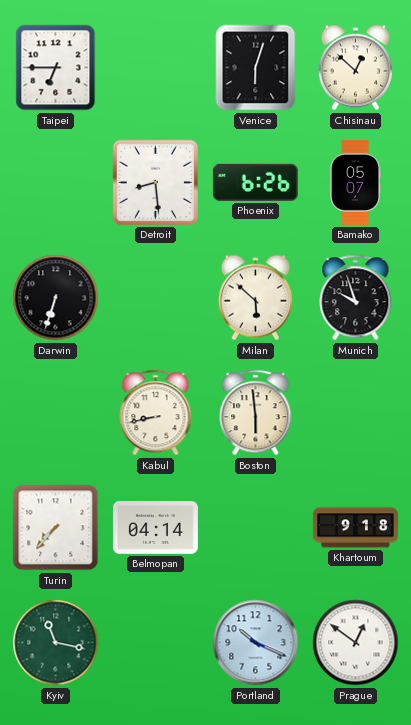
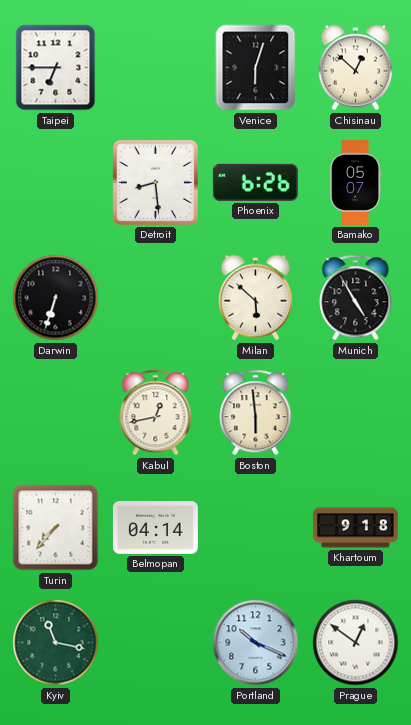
Munich: 9:57 -> 4:55
Kabul: 8:43 -> 12:43
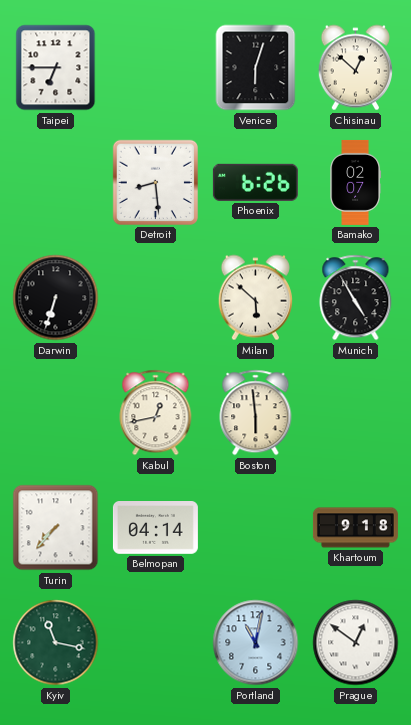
Bamako: 05:07 -> 02:07
Portland: 10:19 -> 11:02
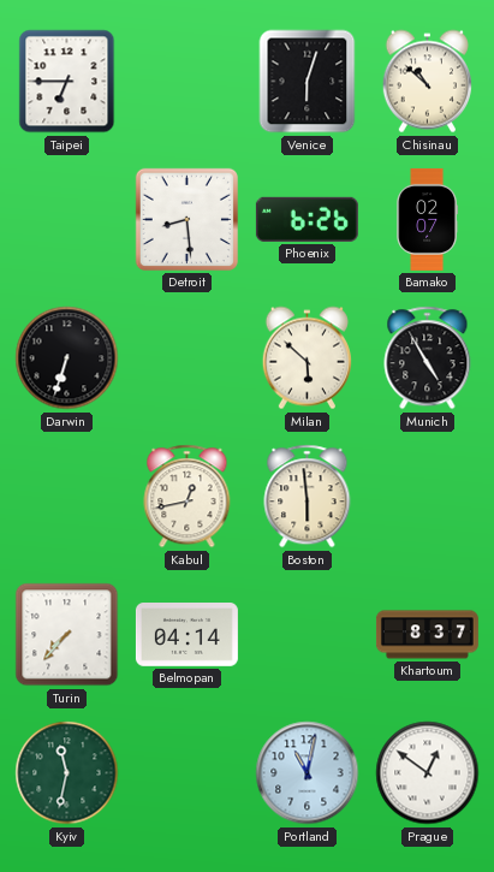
Chisinau: 12:52 -> 10:52
Khartoum: 9:18 -> 8:37
Kyiv: 11:17 -> 11:32
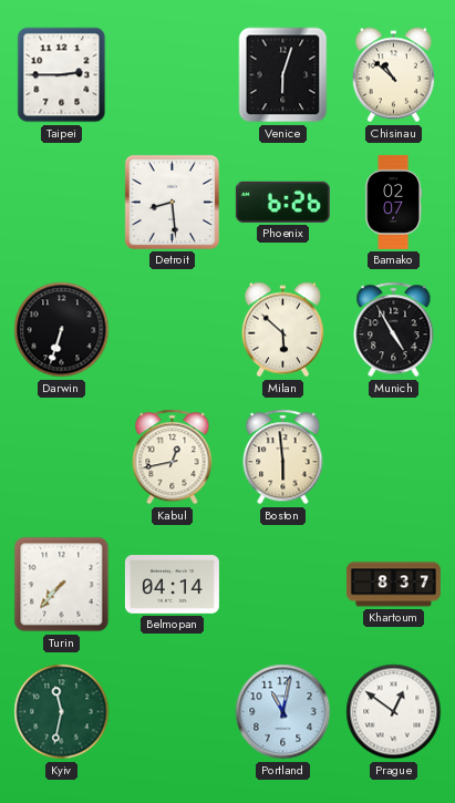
Taipei: 6:45 -> 2:45
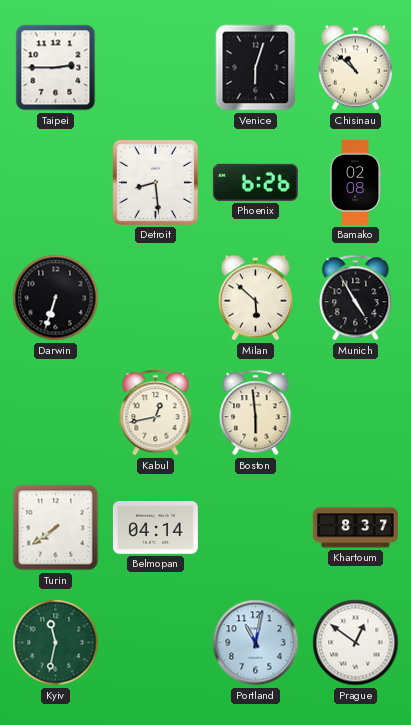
Bamako: 02:07 -> 02:08
Turin: 7:37 -> 7:39
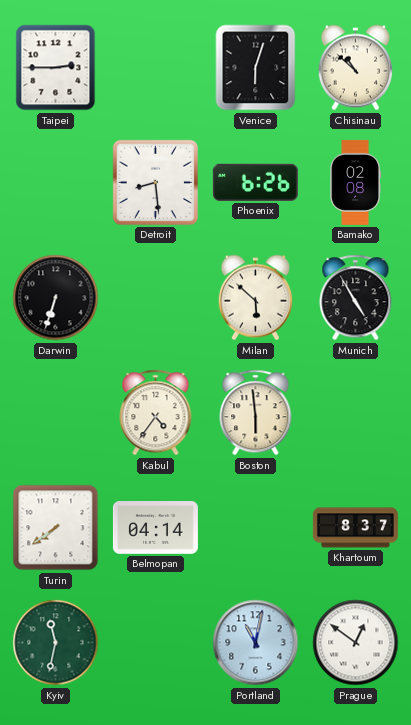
Kabul: 12:43 -> 4:36
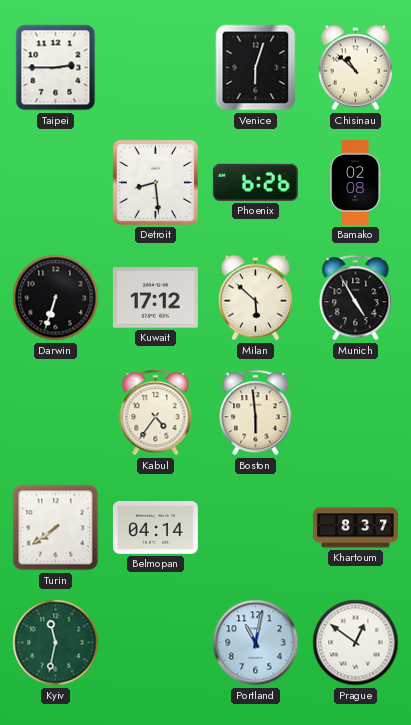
Kuwait: none -> 17:12
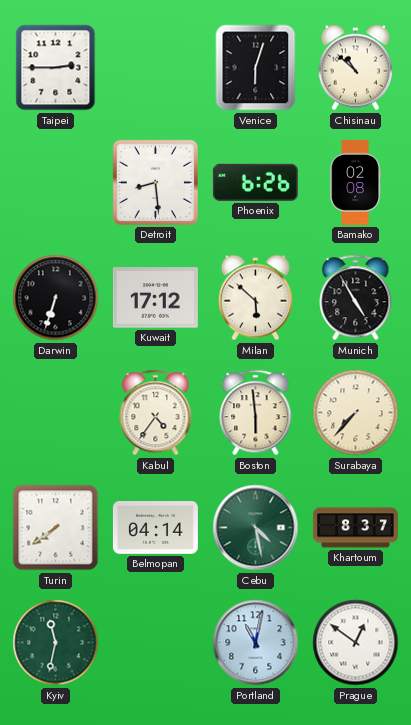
Surabaya: none -> 7:37
Cebu: none -> 4:28
